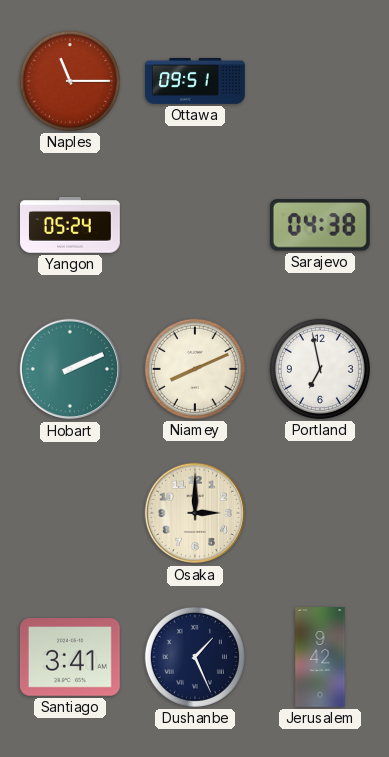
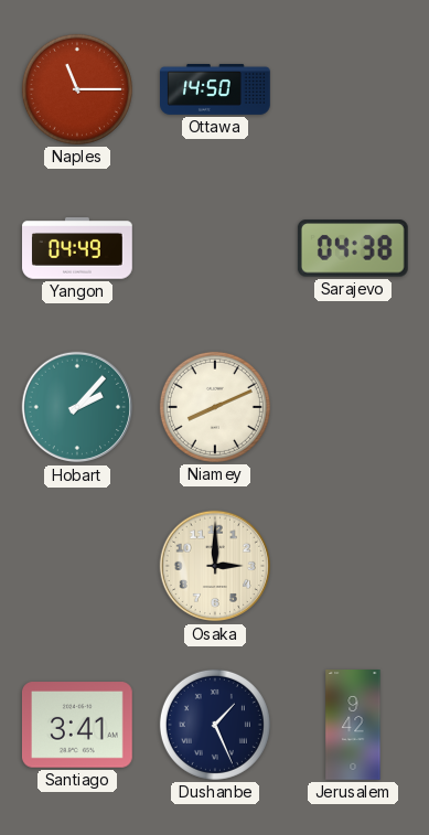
Ottawa: 09:51 -> 14:50
Yangon: 05:24 -> 04:49
Hobart: 2:11 -> 2:07
Portland: 6:58 -> none
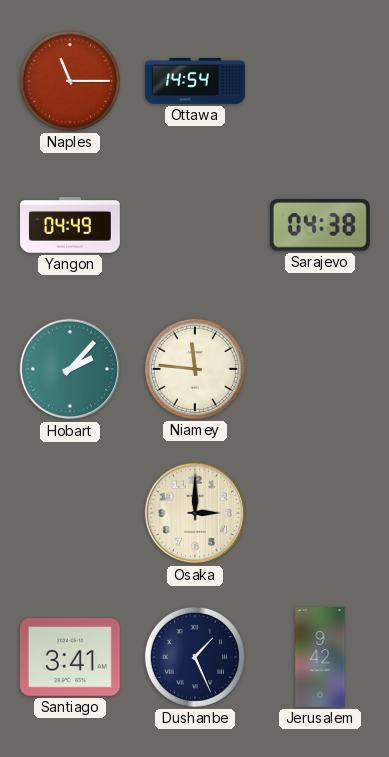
Ottawa: 14:50 -> 14:54
Niamey: 8:11 -> 11:46
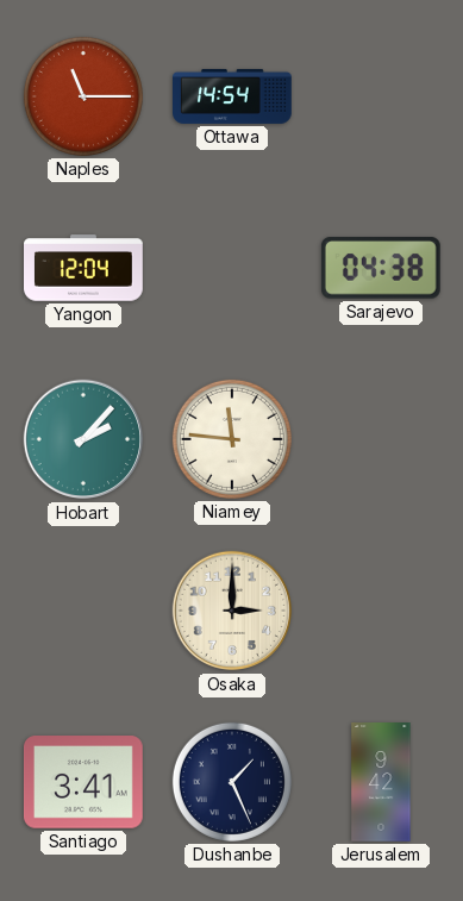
Yangon: 04:49 -> 12:04
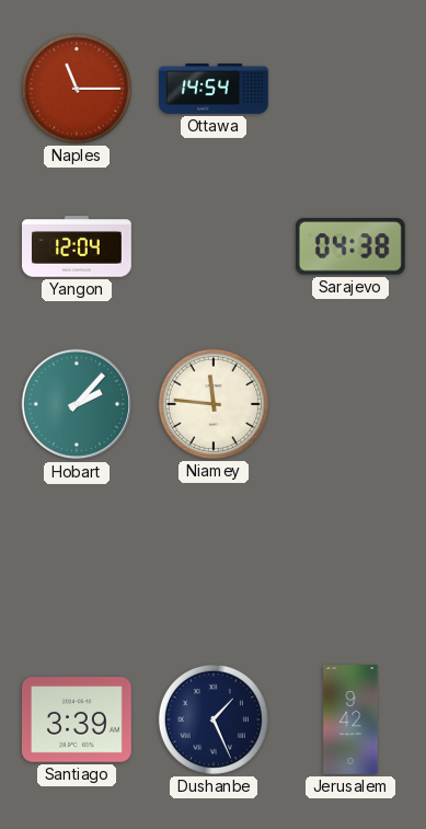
Osaka: 3:00 -> none
Santiago: 3:41 -> 3:39
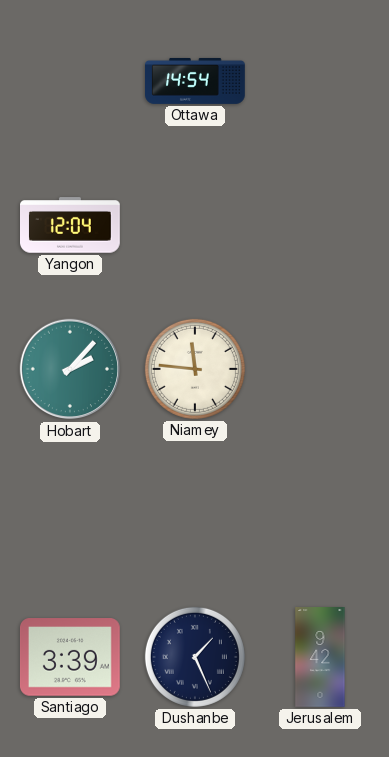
Naples: 11:15 -> none
Sarajevo: 04:38 -> none
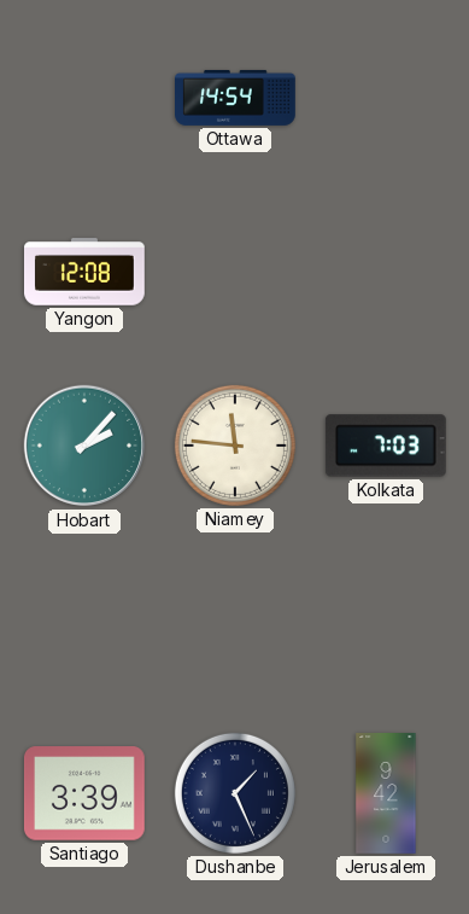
Yangon: 12:04 -> 12:08
Kolkata: none -> 7:03
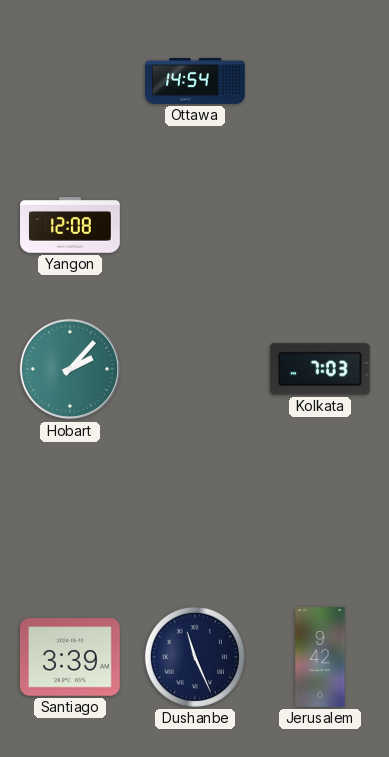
Niamey: 11:46 -> none
Dushanbe: 1:26 -> 11:26
